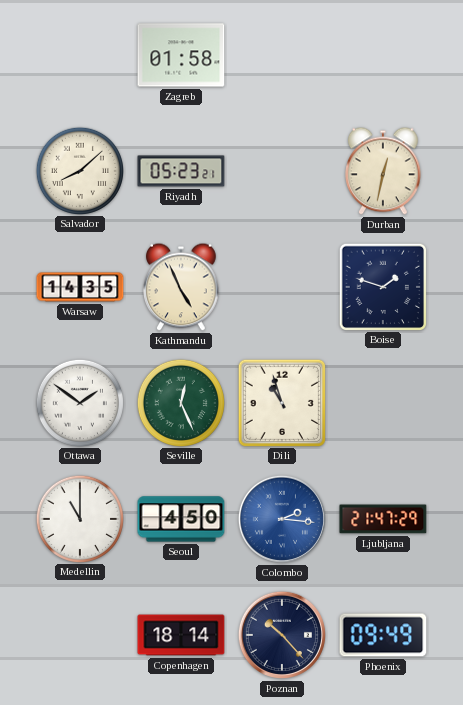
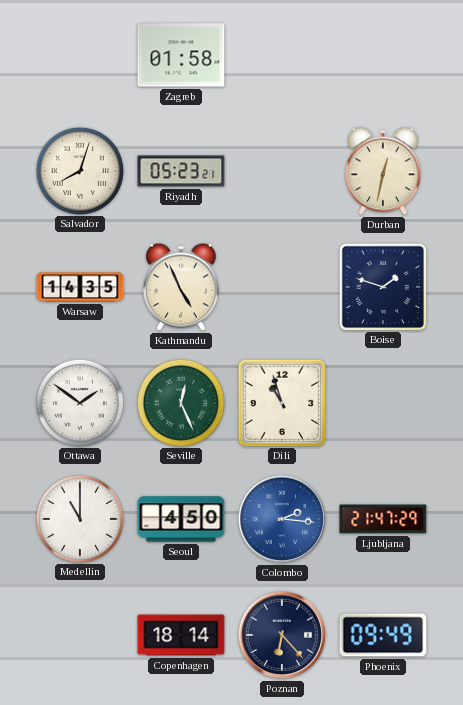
Salvador: 8:08 -> 8:03
Poznan: 10:23 -> 6:23
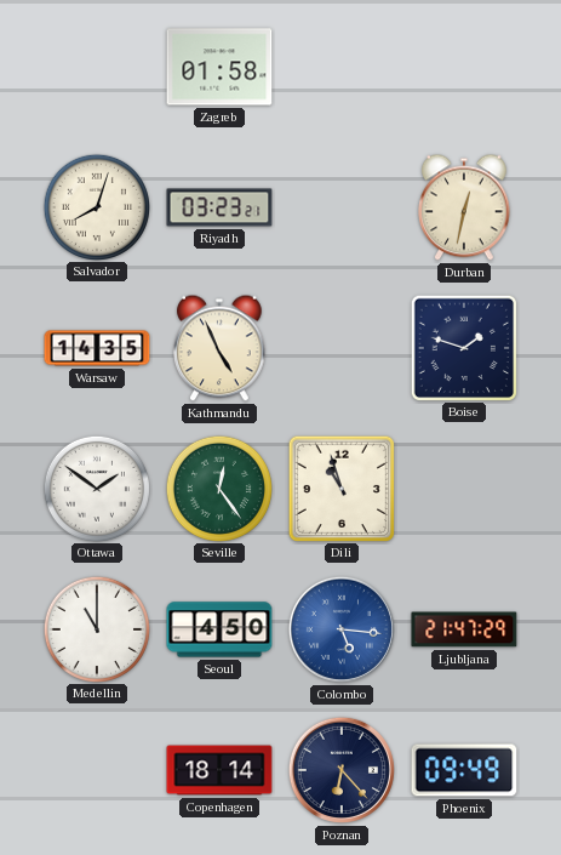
Riyadh: 05:23 -> 03:23
Seville: 12:26 -> 12:24
Colombo: 2:16 -> 5:16
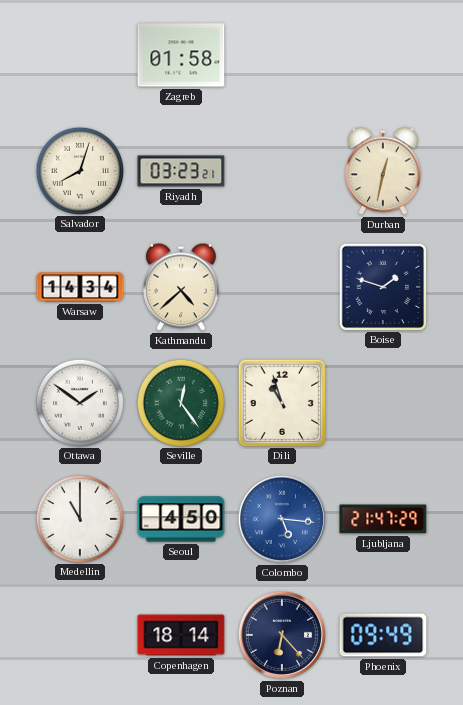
Warsaw: 14:35 -> 14:34
Kathmandu: 4:56 -> 4:38
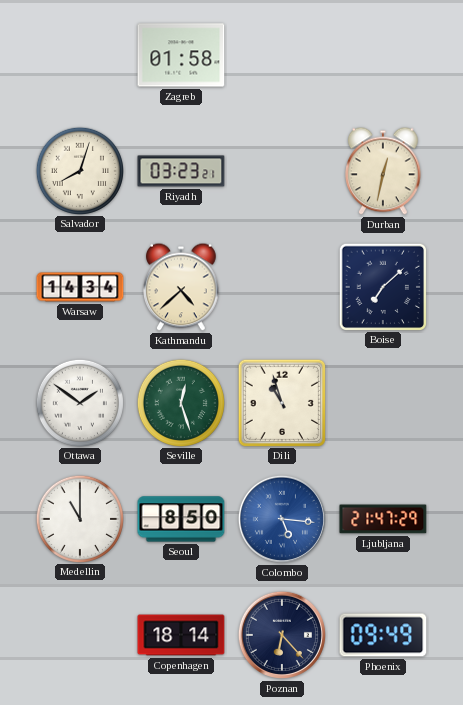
Boise: 1:48 -> 7:08
Seville: 12:24 -> 12:27
Seoul: 4:50 -> 8:50
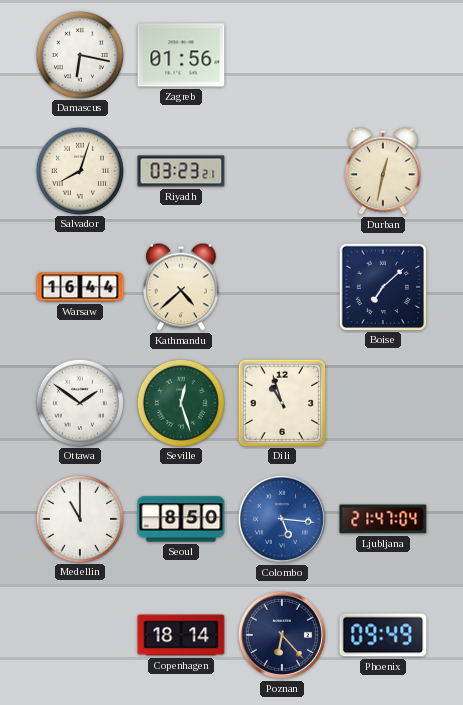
Damascus: none -> 6:17
Zagreb: 01:58 -> 01:56
Warsaw: 14:34 -> 16:44
Ljubljana: 21:47:29 -> 21:47:04
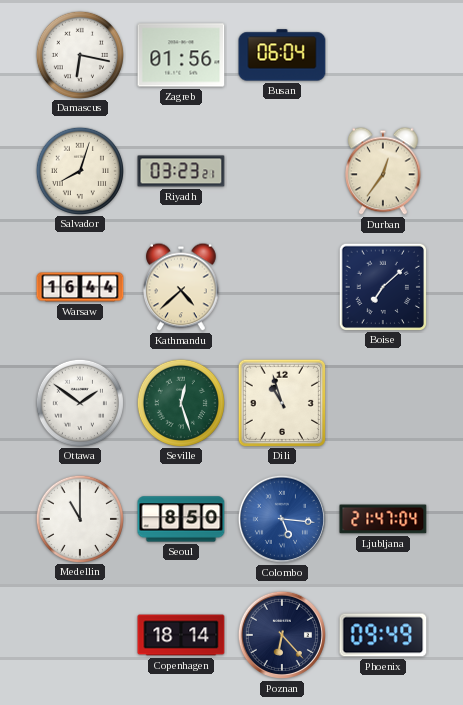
Busan: none -> 06:04
Durban: 12:32 -> 12:36
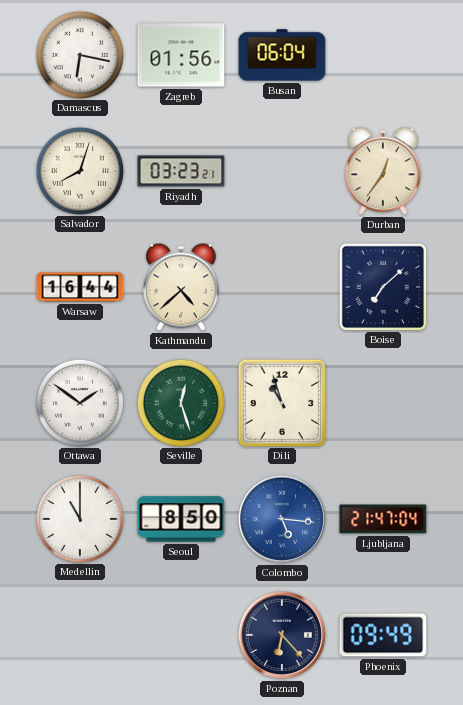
Copenhagen: 18:14 -> none
